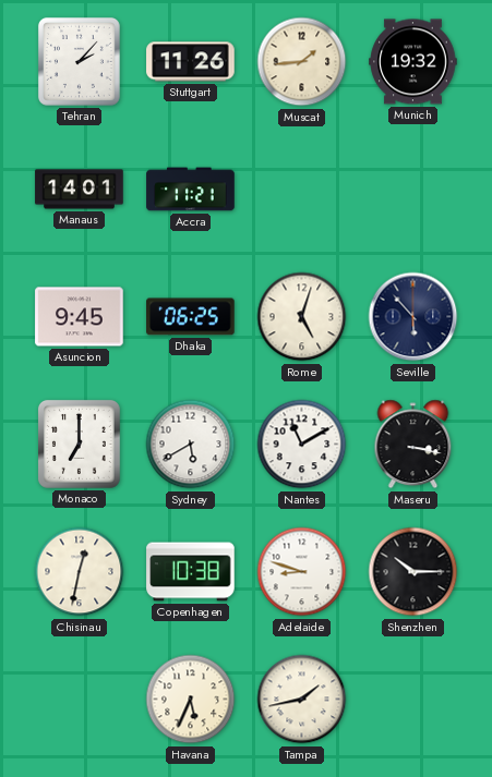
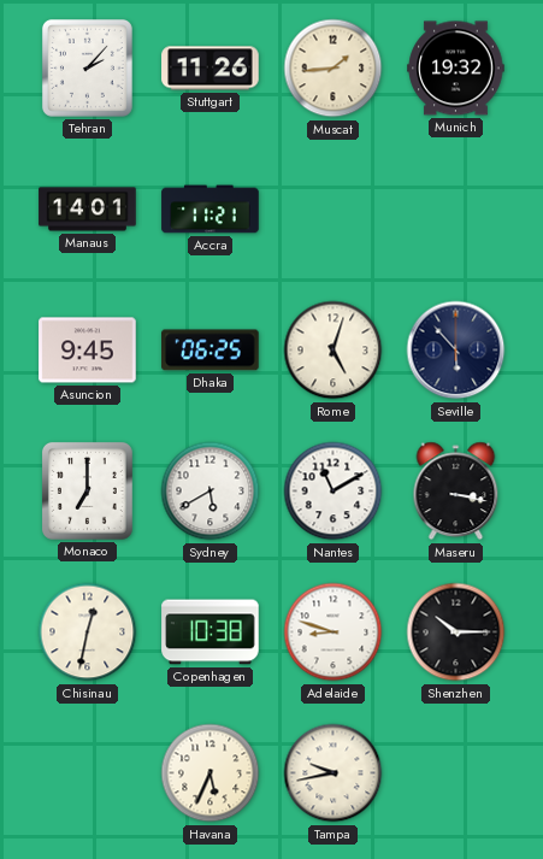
Tampa: 1:43 -> 9:43
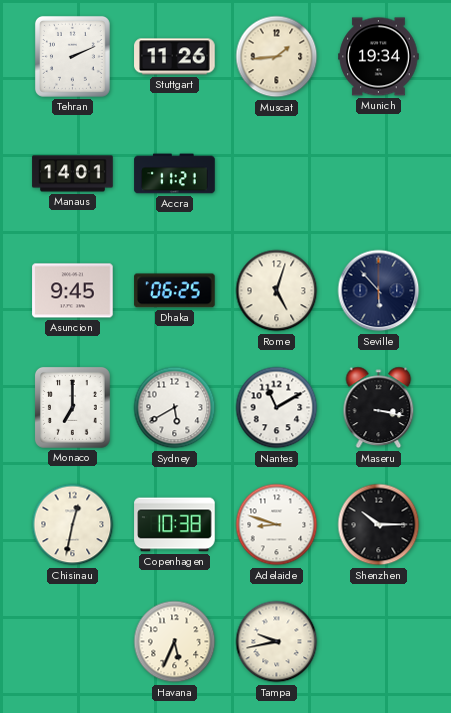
Tehran: 2:07 -> 2:11
Munich: 19:32 -> 19:34
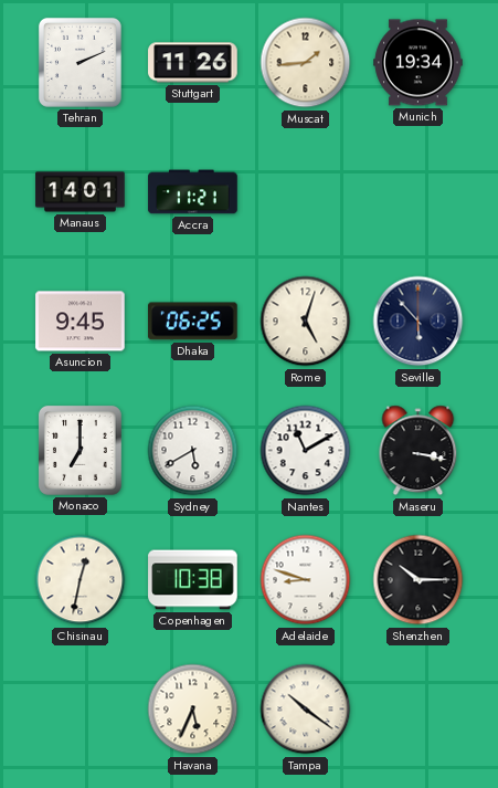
Tampa: 9:43 -> 10:21
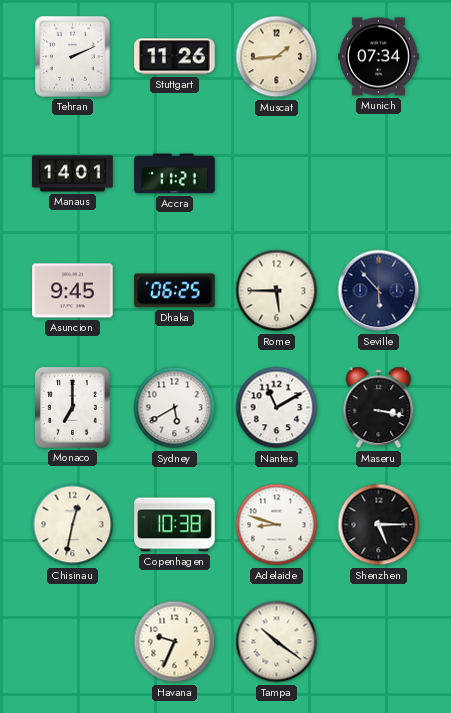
Munich: 19:34 -> 07:34
Rome: 5:03 -> 5:45
Shenzhen: 10:15 -> 5:15
Havana: 5:34 -> 9:34
